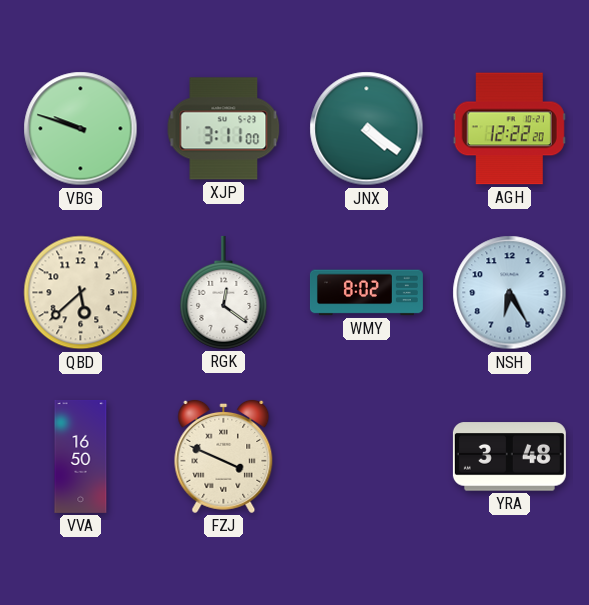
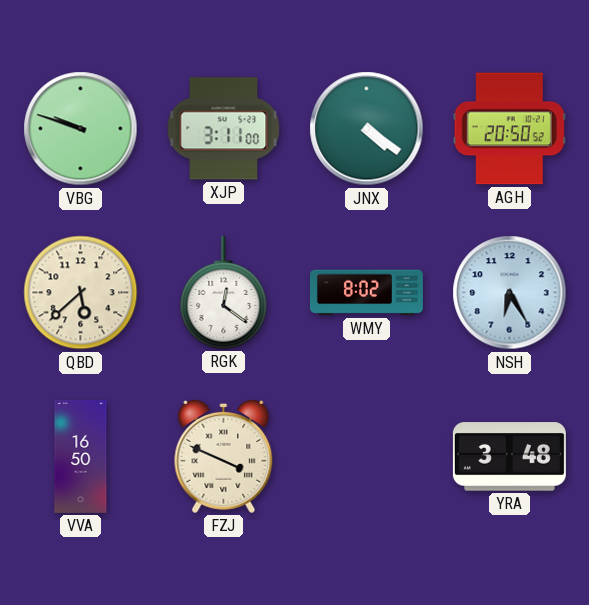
AGH: 12:22 -> 20:50
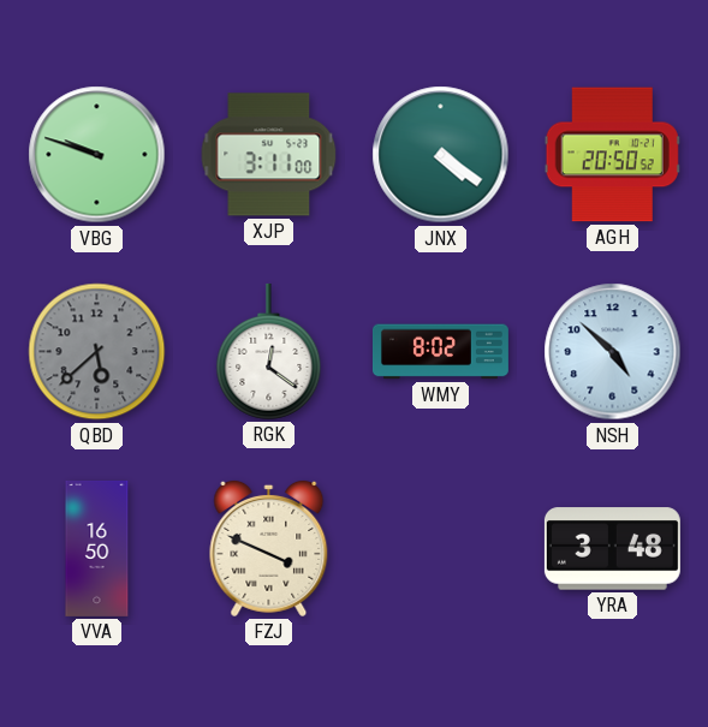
QBD dial: cream -> grey
NSH: 6:25 -> 4:52
